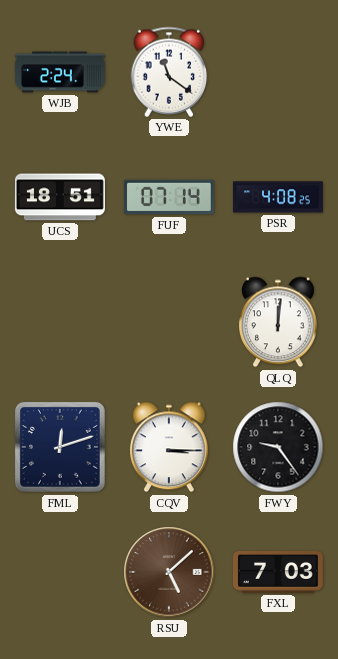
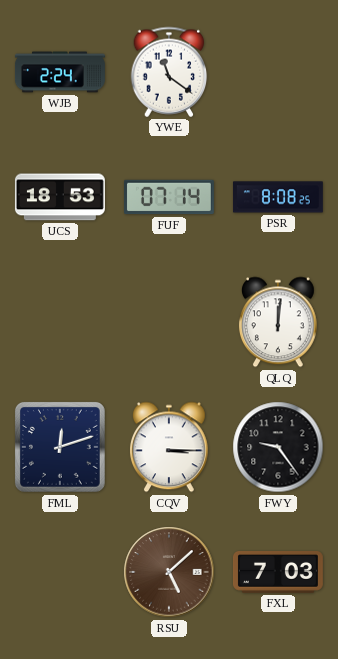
UCS: 18:51 -> 18:53
PSR: 4:08 -> 8:08
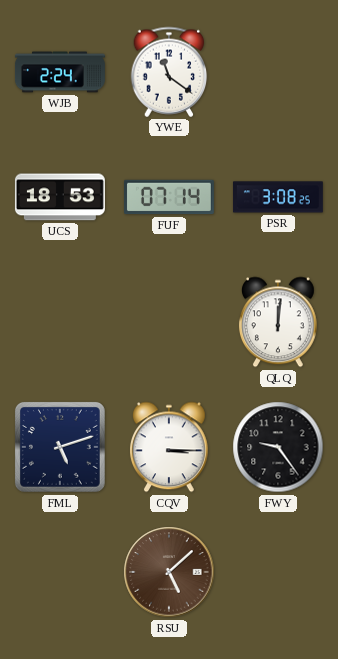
PSR: 8:08 -> 3:08
FML: 12:12 -> 5:12
FXL: 7:03 -> none
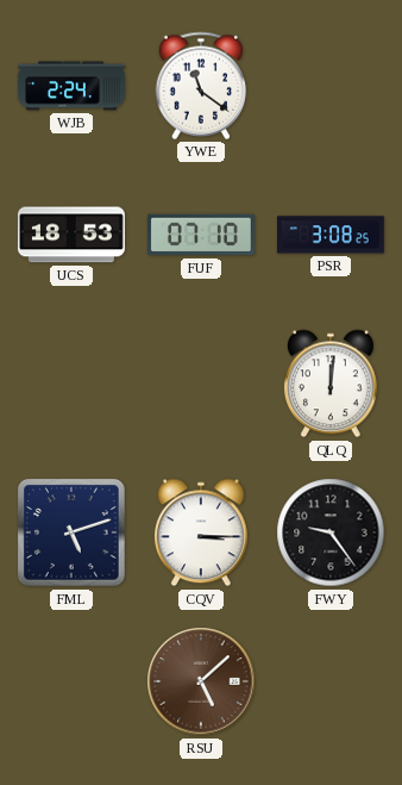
FUF: 07:14 -> 07:10
